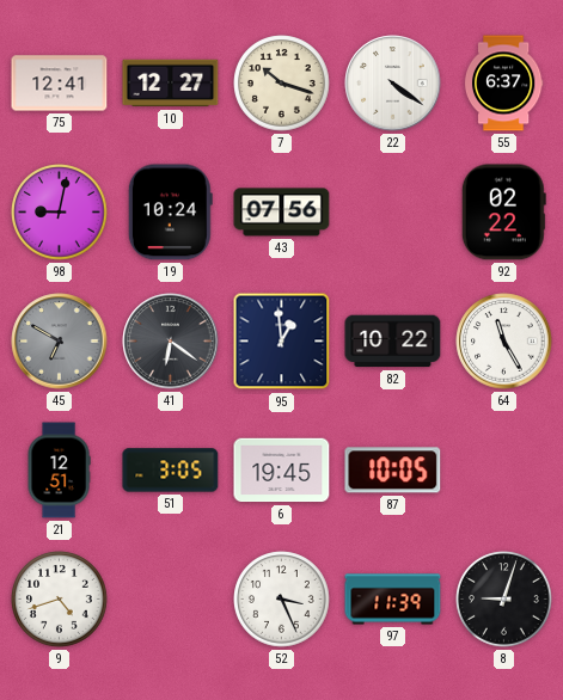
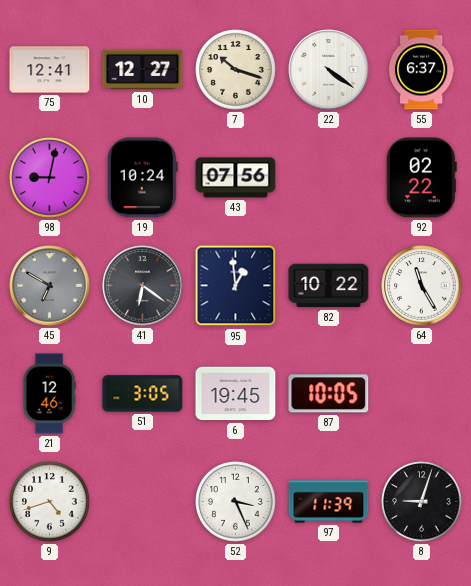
21: 12:51 -> 12:46
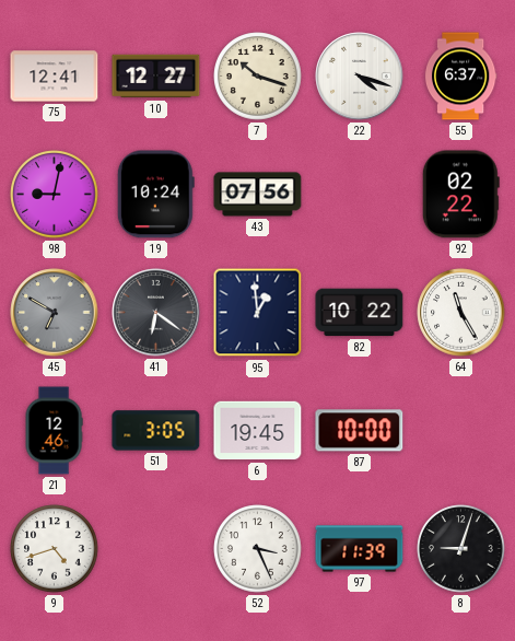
22: 4:21 -> 4:18
87: 10:05 -> 10:00
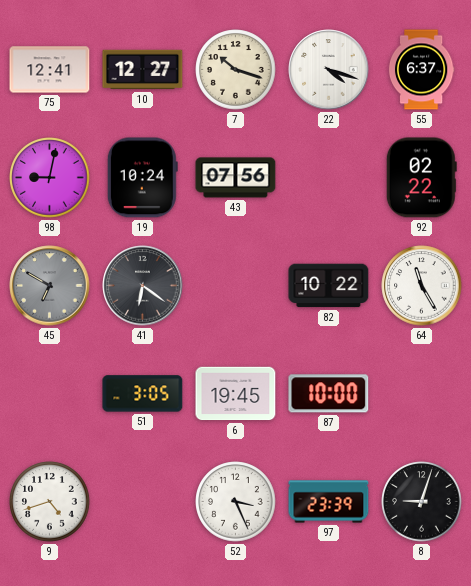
95: 12:59 -> none
21: 12:46 -> none
97: 11:39 -> 23:39
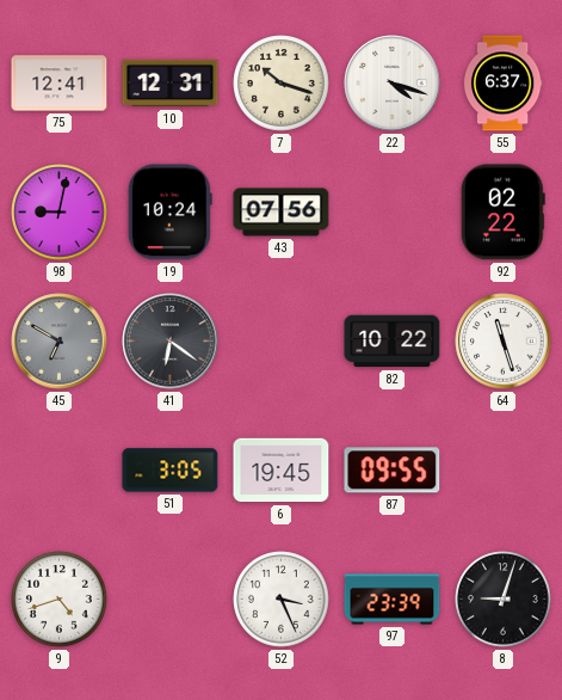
10: 12:27 -> 12:31
64: 11:25 -> 11:27
87: 10:00 -> 09:55
